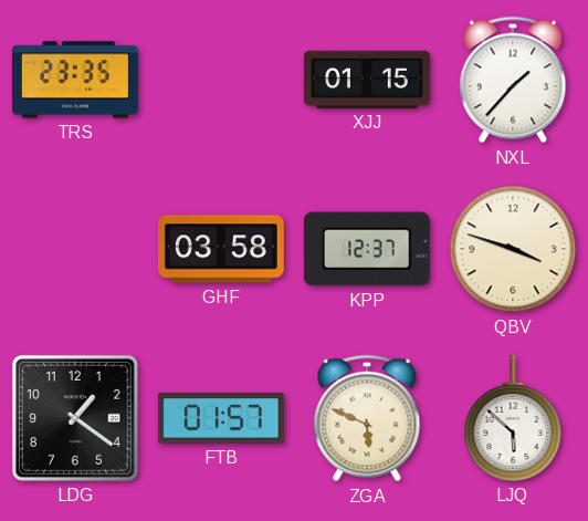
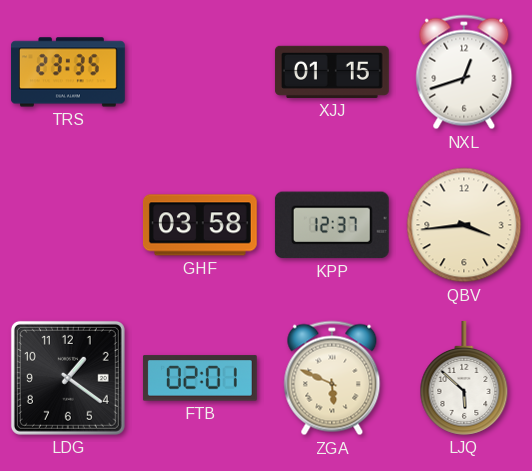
NXL: 1:37 -> 12:42
QBV: 3:48 -> 3:44
FTB: 01:57 -> 02:01
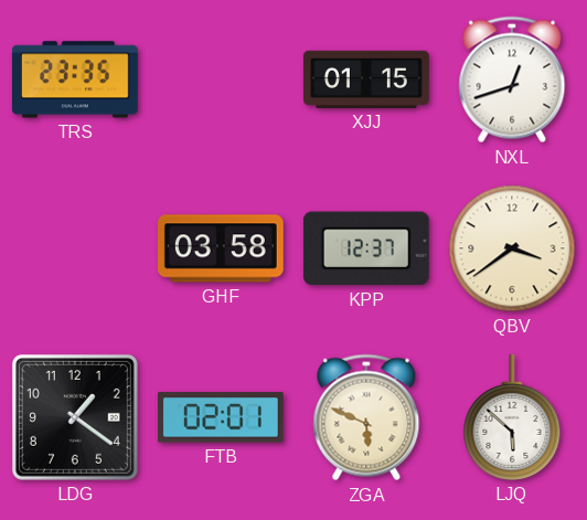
QBV: 3:44 -> 3:39
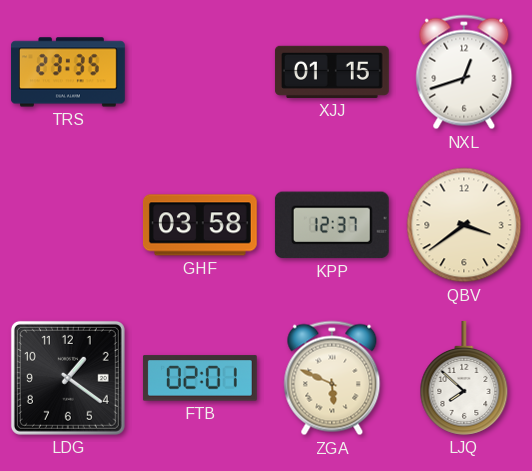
LJQ: 5:52 -> 7:52
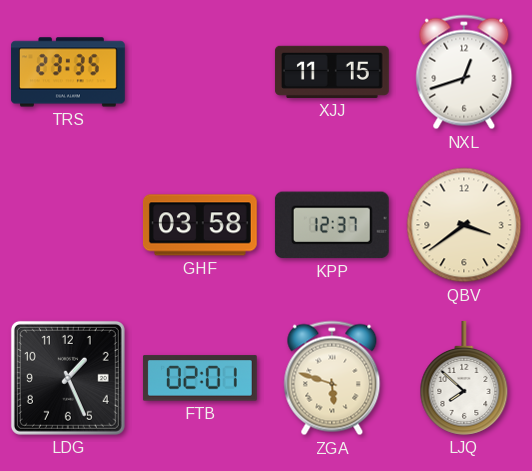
XJJ: 01:15 -> 11:15
LDG: 1:21 -> 1:26
ZGA: 5:49 -> 5:48
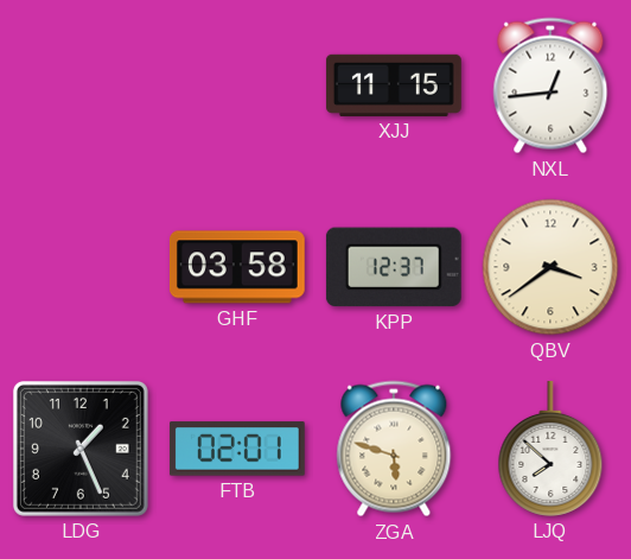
TRS: 23:35 -> none
NXL: 12:42 -> 12:44
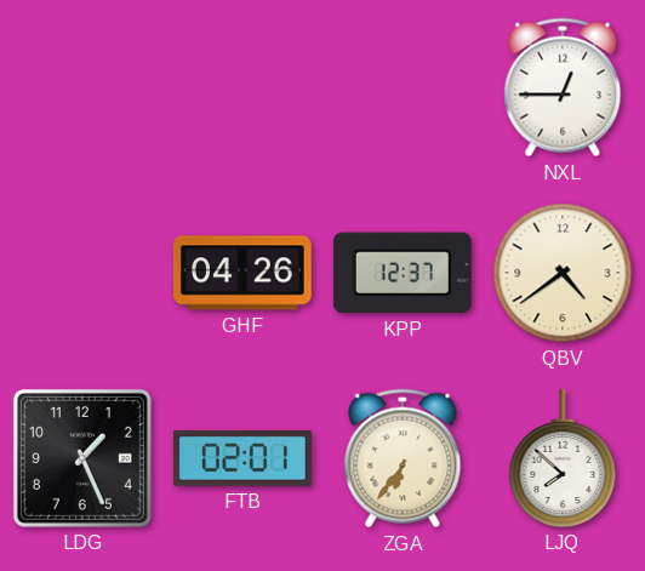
XJJ: 11:15 -> none
NXL: 12:44 -> 12:45
GHF: 03:58 -> 04:26
QBV: 3:39 -> 4:39
ZGA: 5:48 -> 6:36
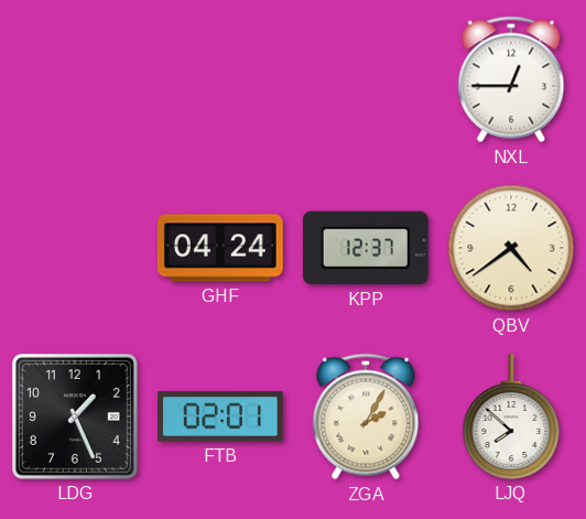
GHF: 04:26 -> 04:24
ZGA: 6:36 -> 2:05
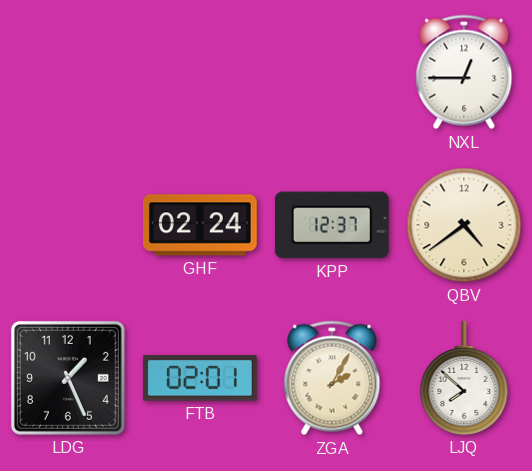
GHF: 04:24 -> 02:24
